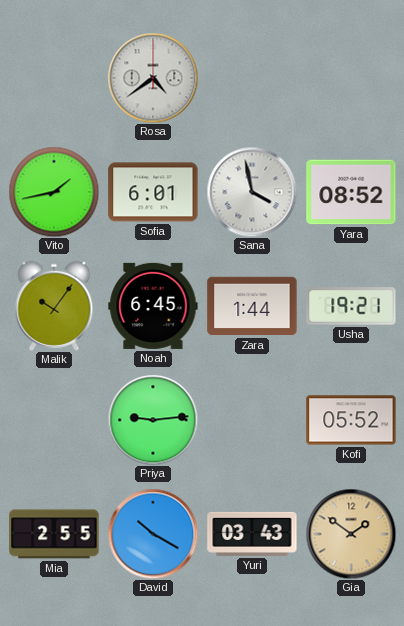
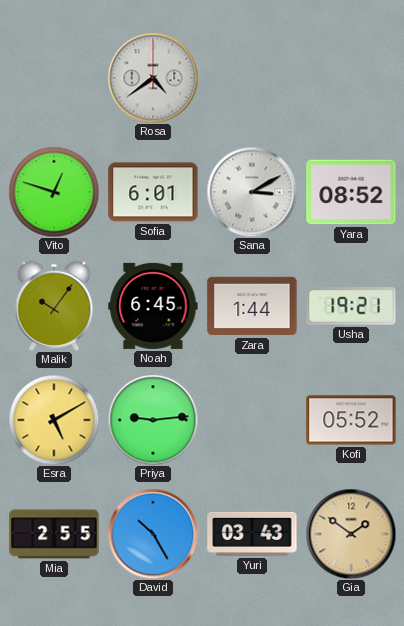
Vito: 1:43 -> 12:48
Sana: 3:58 -> 3:10
Esra: none -> 5:10
David: 10:20 -> 10:25
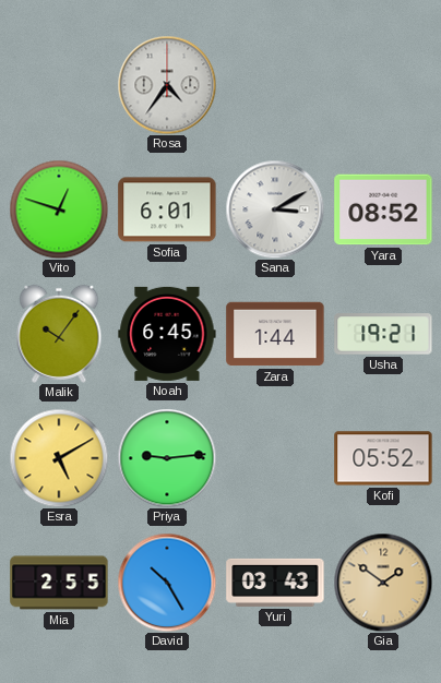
Rosa: 4:39 -> 4:36
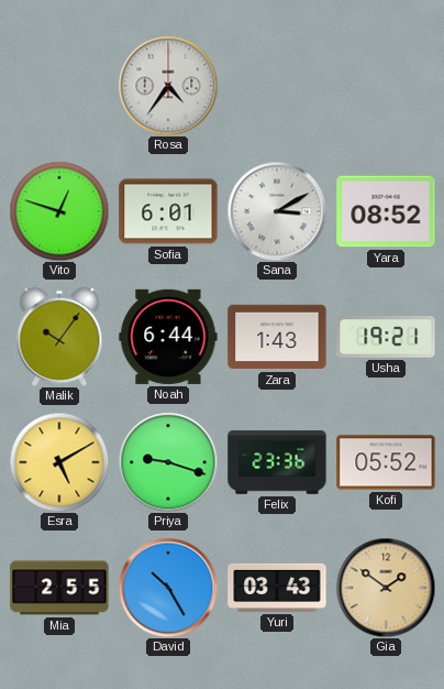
Noah: 6:45 -> 6:44
Zara: 1:44 -> 1:43
Priya: 9:14 -> 9:18
Felix: none -> 23:36
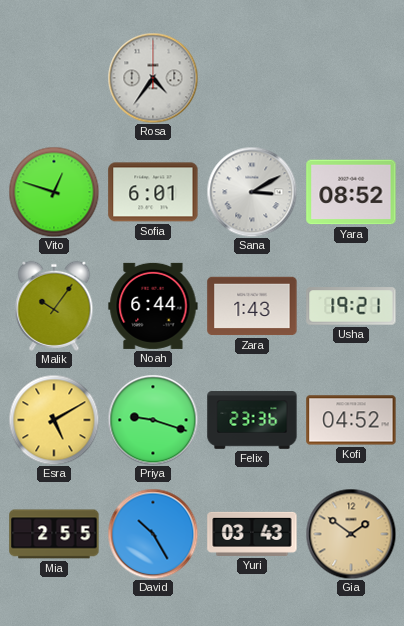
Kofi: 05:52 -> 04:52
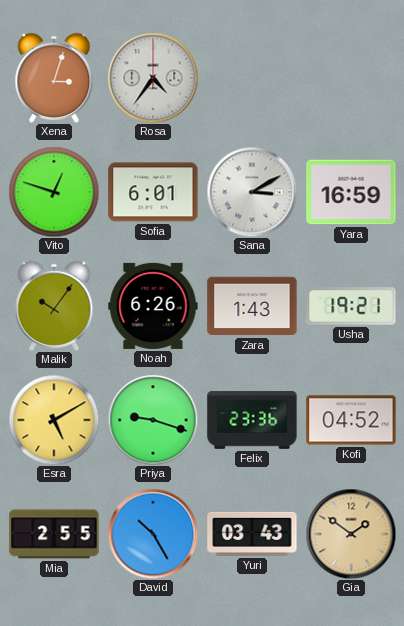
Xena: none -> 3:03
Yara: 08:52 -> 16:59
Noah: 6:44 -> 6:26
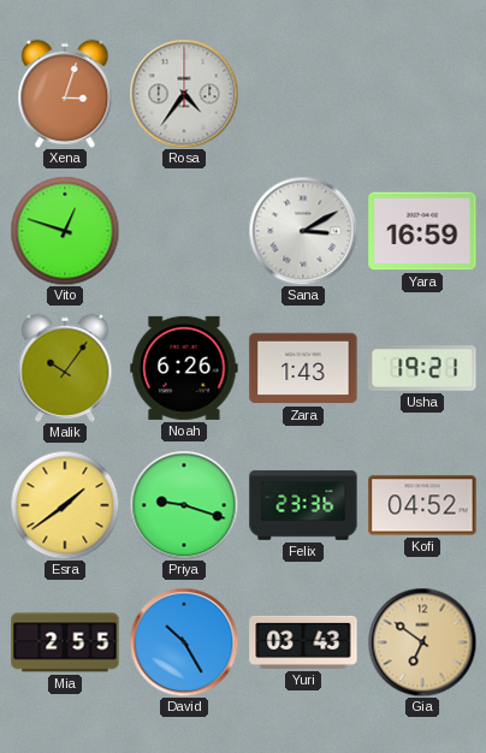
Sofia: 6:01 -> none
Esra: 5:10 -> 1:39
Gia: 1:51 -> 6:51
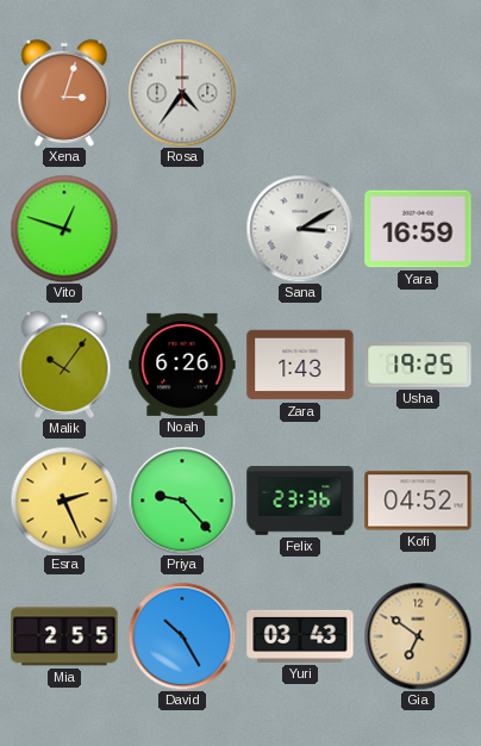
Usha: 19:21 -> 19:25
Esra: 1:39 -> 2:26
Priya: 9:18 -> 9:23
